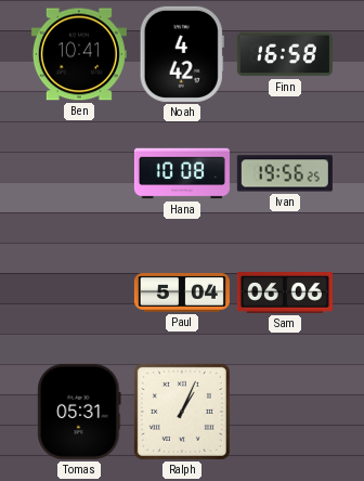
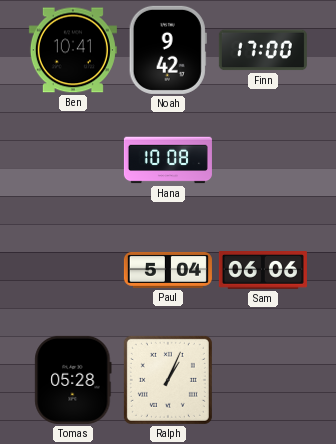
Noah: 4:42 -> 9:42
Finn: 16:58 -> 17:00
Ivan: 19:56 -> none
Tomas: 05:31 -> 05:28
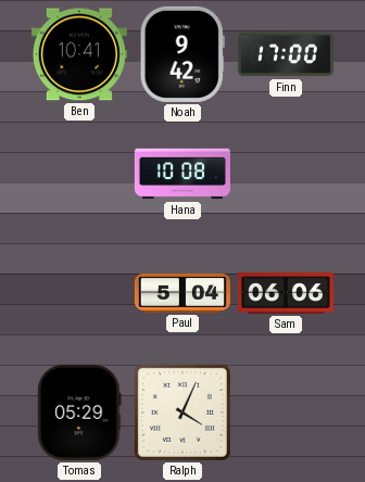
Tomas: 05:28 -> 05:29
Ralph: 1:04 -> 4:04
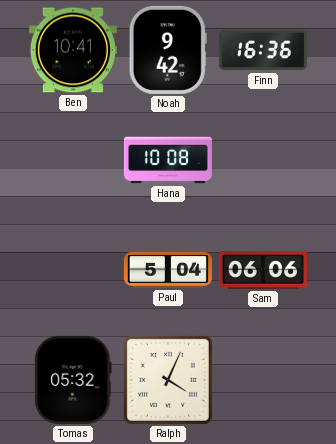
Finn: 17:00 -> 16:36
Tomas: 05:29 -> 05:32
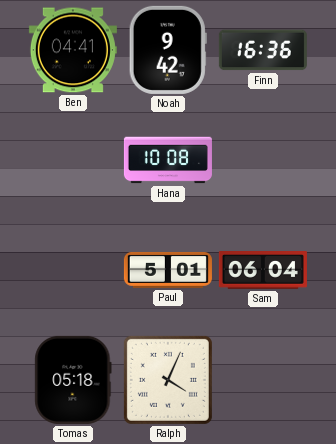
Ben: 10:41 -> 04:41
Paul: 5:04 -> 5:01
Sam: 06:06 -> 06:04
Tomas: 05:32 -> 05:18
